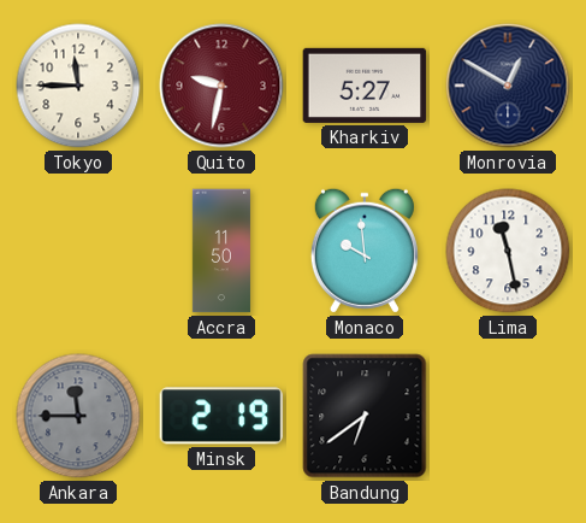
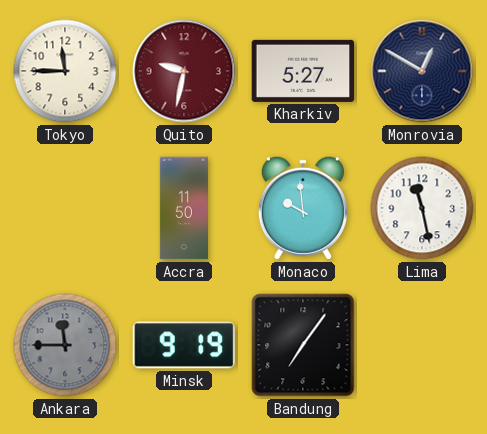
Minsk: 2:19 -> 9:19
Bandung: 6:39 -> 7:06
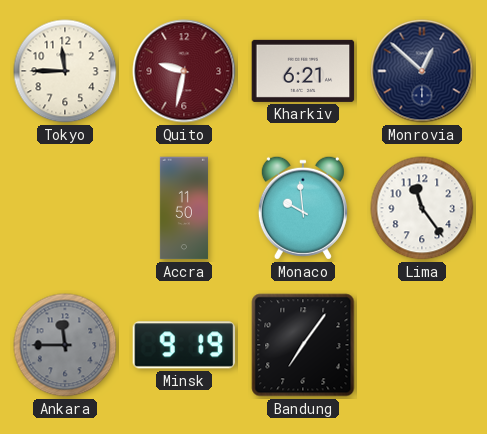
Kharkiv: 5:27 -> 6:21
Monrovia: 12:50 -> 12:52
Lima: 11:28 -> 11:24
